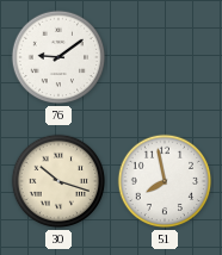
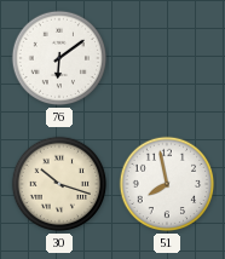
76: 9:09 -> 6:09
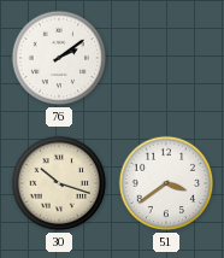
76: 6:09 -> 2:09
51: 7:58 -> 3:39
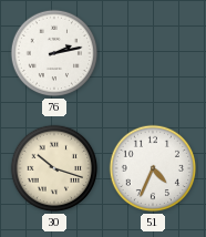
76: 2:09 -> 2:13
51: 3:39 -> 4:34
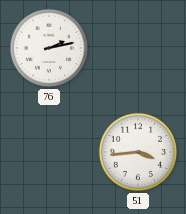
30: 10:18 -> none
51: 4:34 -> 3:44
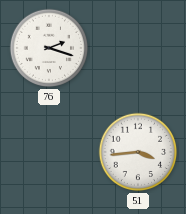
76: 2:13 -> 2:18
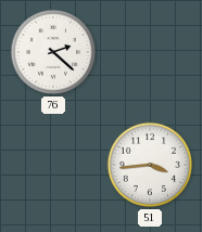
76: 2:18 -> 2:22
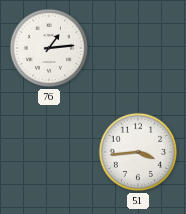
76: 2:22 -> 1:14
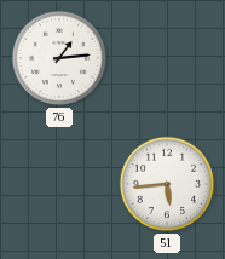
51: 3:44 -> 5:44
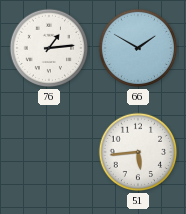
66: none -> 1:50
